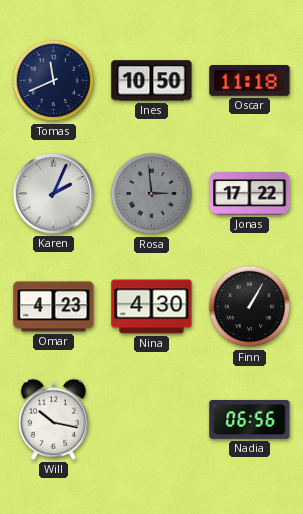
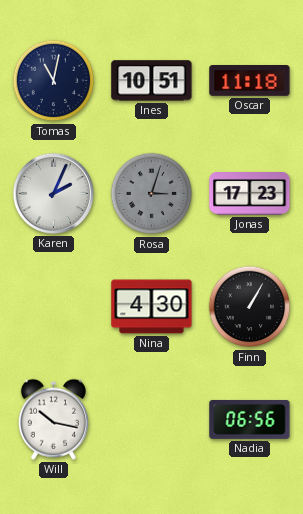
Tomas: 11:41 -> 11:02
Ines: 10:50 -> 10:51
Rosa: 2:59 -> 3:03
Jonas: 17:22 -> 17:23
Omar: 4:23 -> none
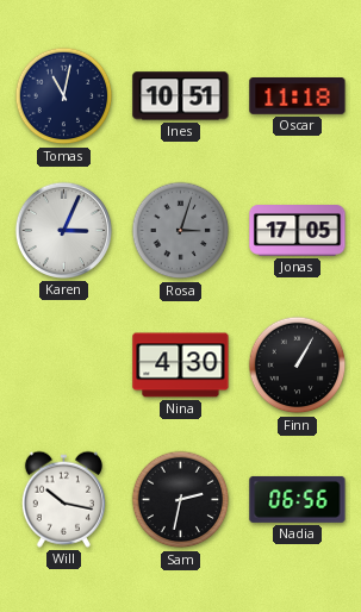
Karen: 2:04 -> 3:04
Jonas: 17:23 -> 17:05
Sam: none -> 2:32
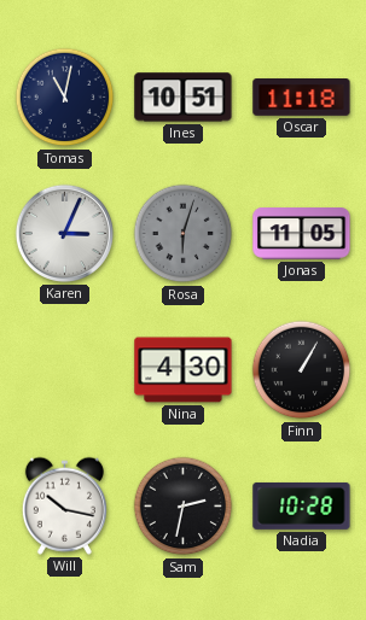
Rosa: 3:03 -> 6:03
Jonas: 17:05 -> 11:05
Nadia: 06:56 -> 10:28
